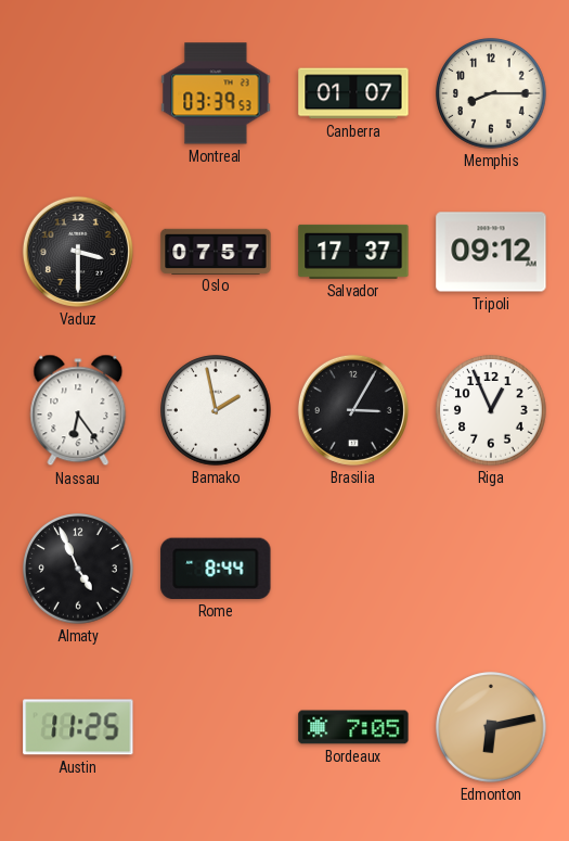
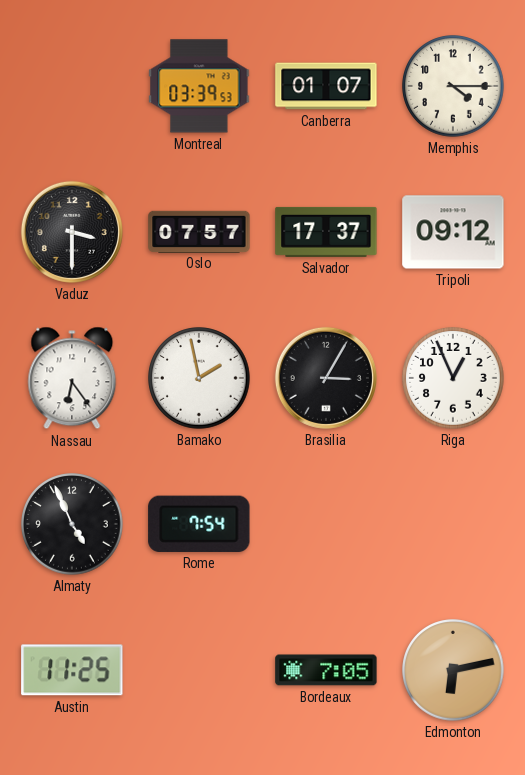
Memphis: 8:15 -> 4:15
Rome: 8:44 -> 7:54
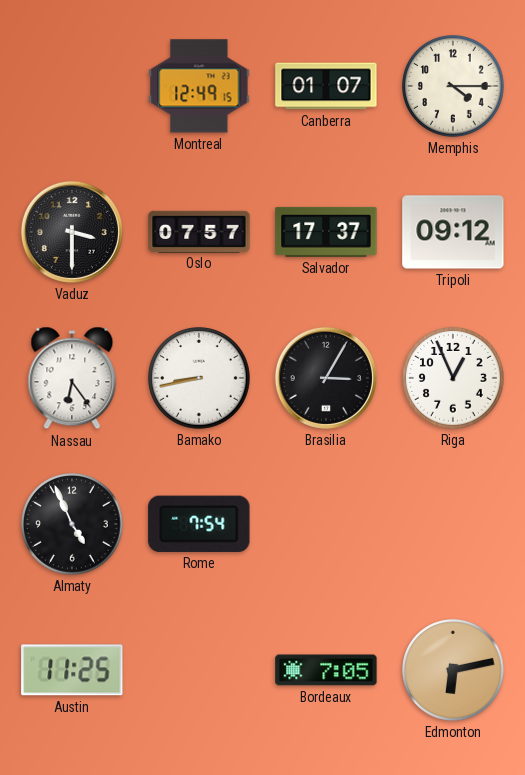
Montreal: 03:39 -> 12:49
Bamako: 1:58 -> 8:43
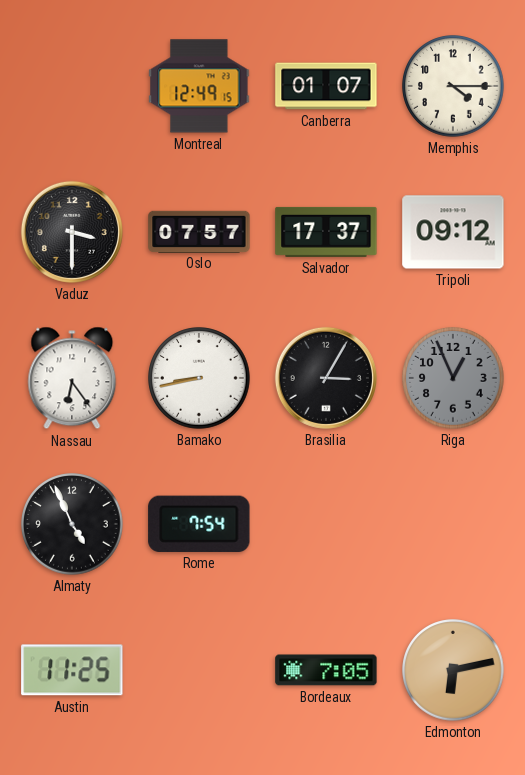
Riga dial: white -> grey
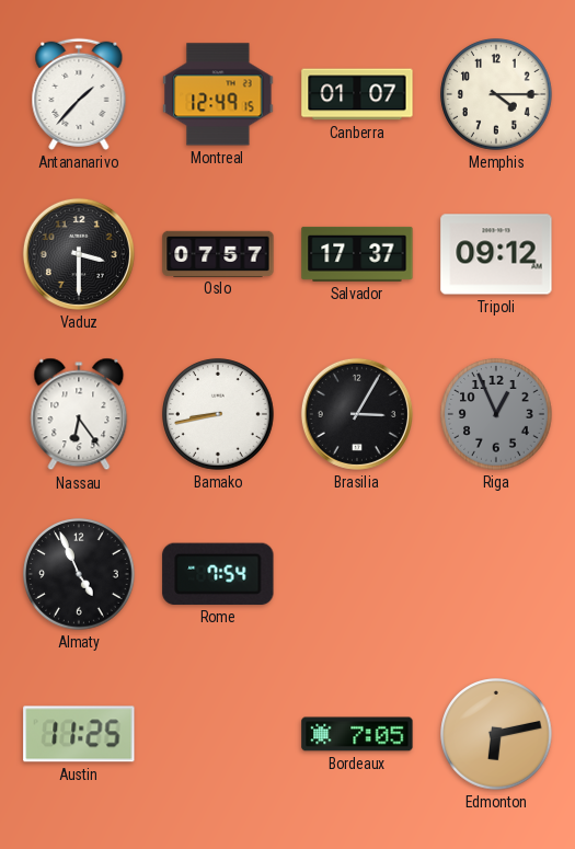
Antananarivo: none -> 1:37
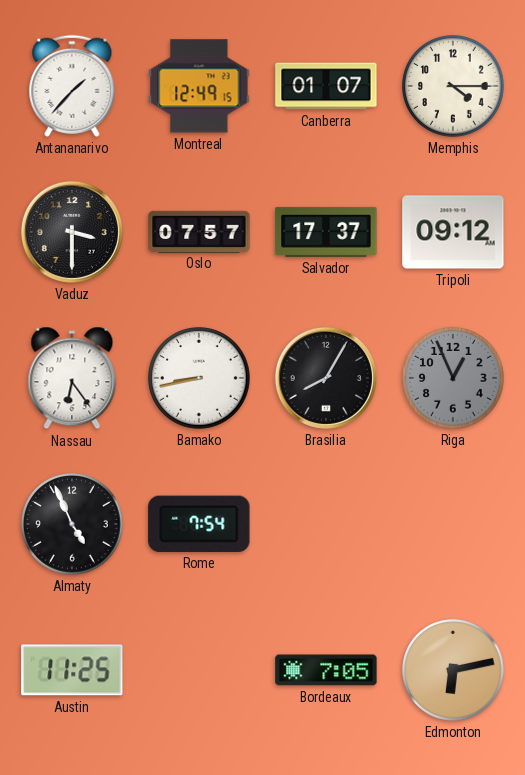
Brasilia: 3:05 -> 8:05
